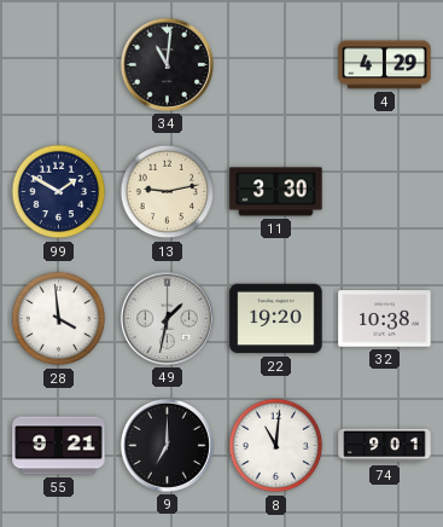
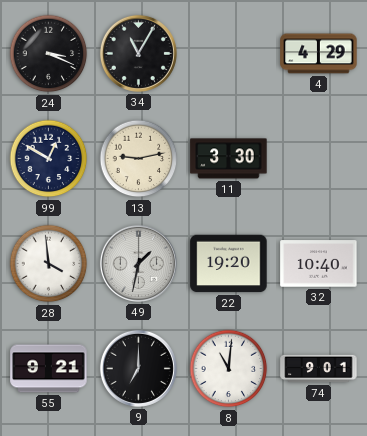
24: none -> 3:19
34: 11:01 -> 11:05
99: 1:50 -> 12:50
32: 10:38 -> 10:40
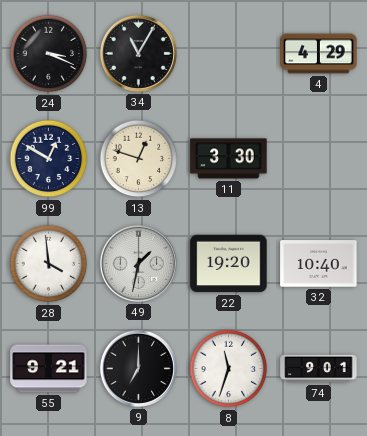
13: 9:13 -> 12:48
8: 11:01 -> 11:33
